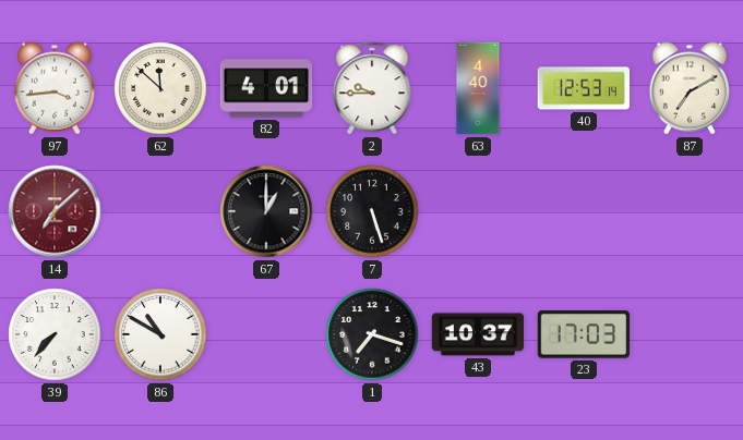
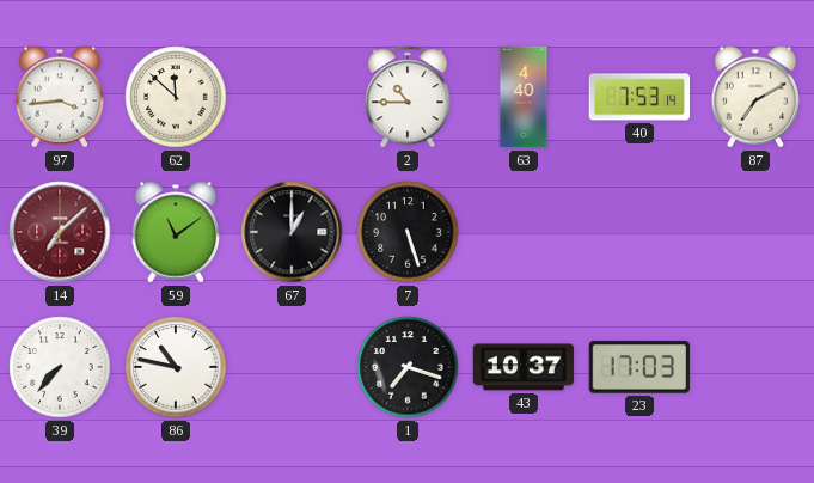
82: 4:01 -> none
2: 9:45 -> 10:45
40: 12:53 -> 7:53
59: none -> 11:09
86: 10:50 -> 10:47
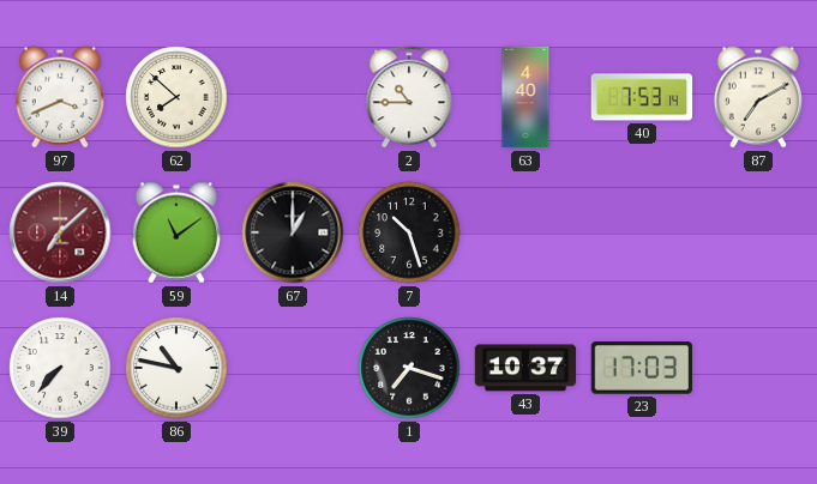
97: 3:44 -> 3:41
62: 11:52 -> 7:52
7: 5:27 -> 10:27
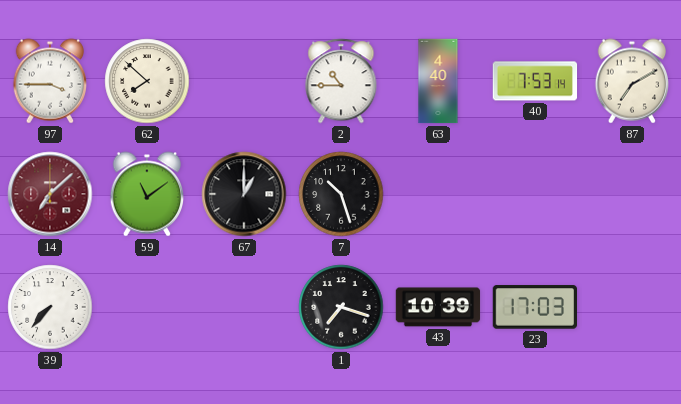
97: 3:41 -> 3:45
86: 10:47 -> none
43: 10:37 -> 10:39
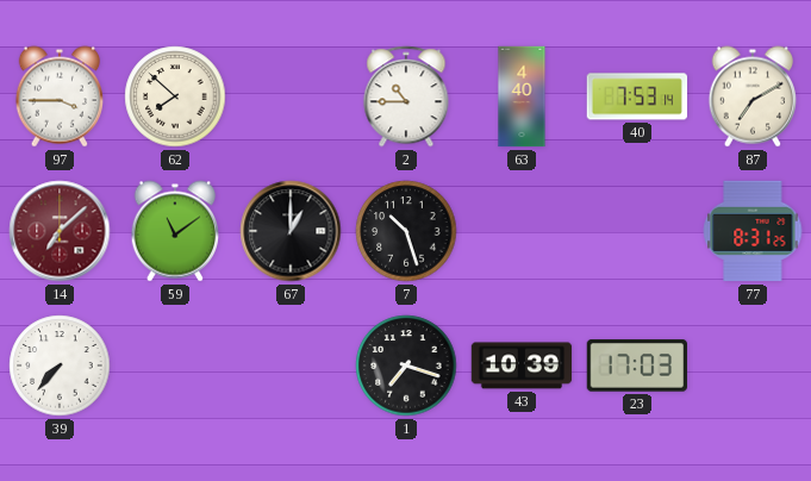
77: none -> 8:31
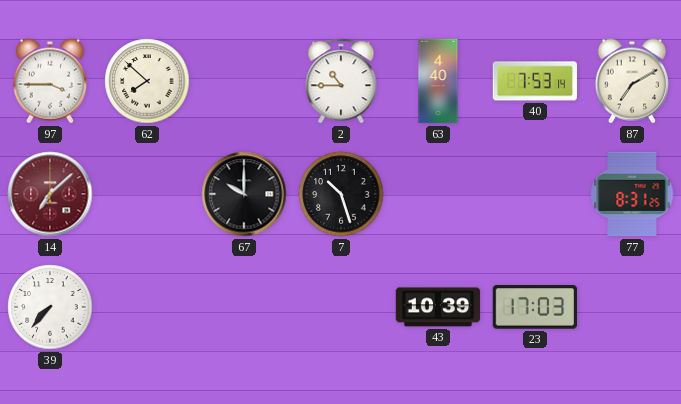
59: 11:09 -> none
67: 1:00 -> 10:00
1: 7:18 -> none
